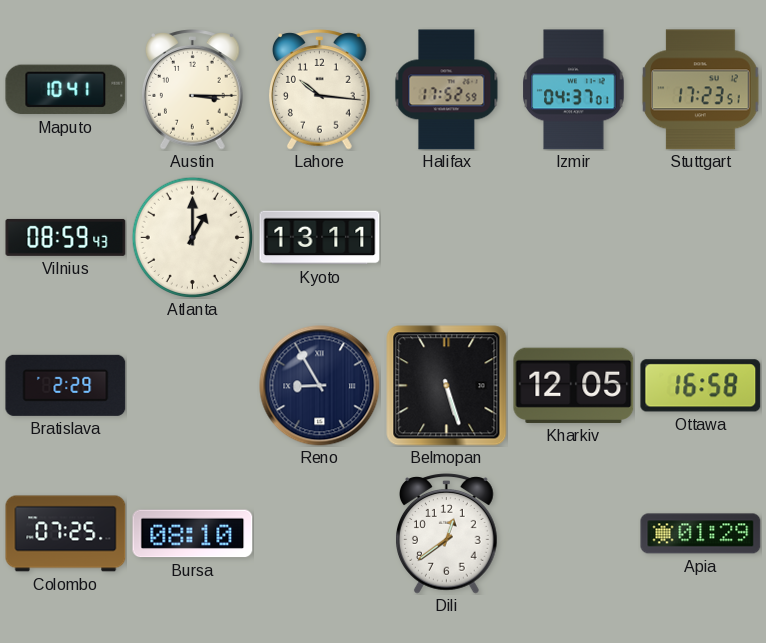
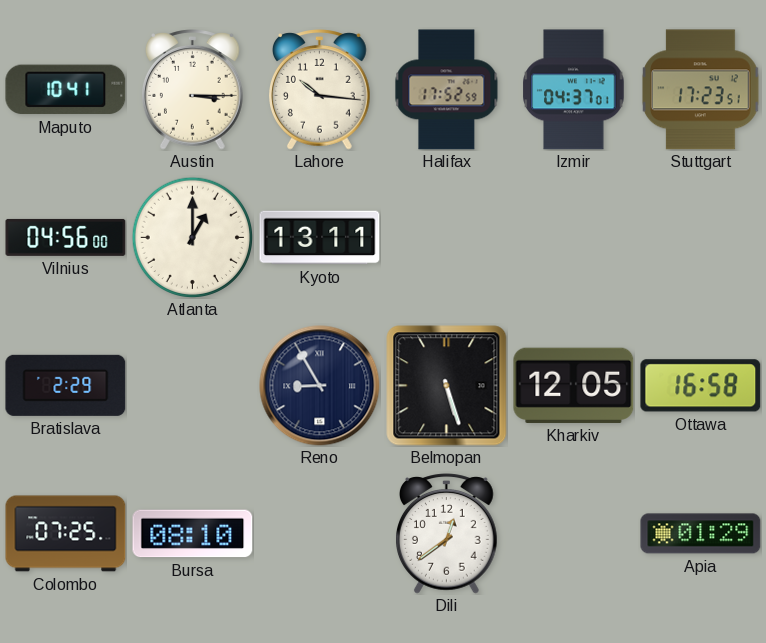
Vilnius: 08:59 -> 04:56
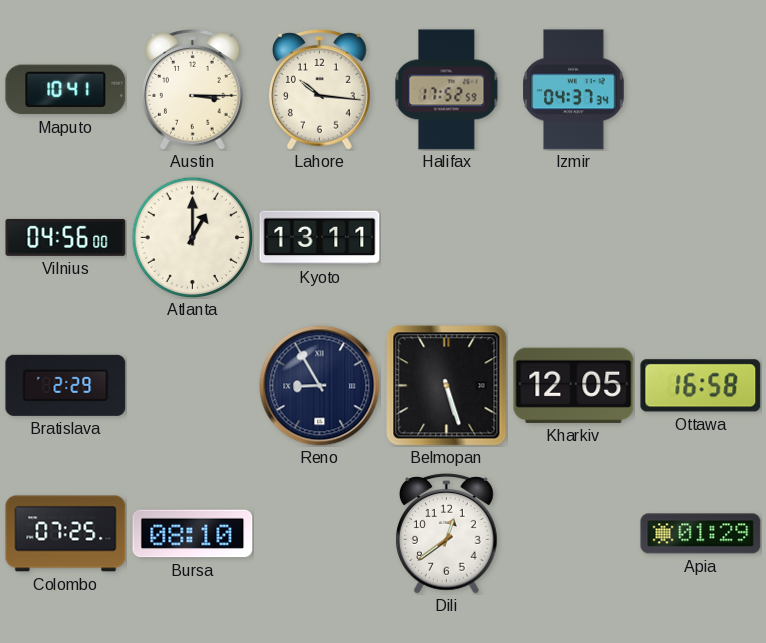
Izmir: 04:37:01 -> 04:37:34
Stuttgart: 17:23 -> none
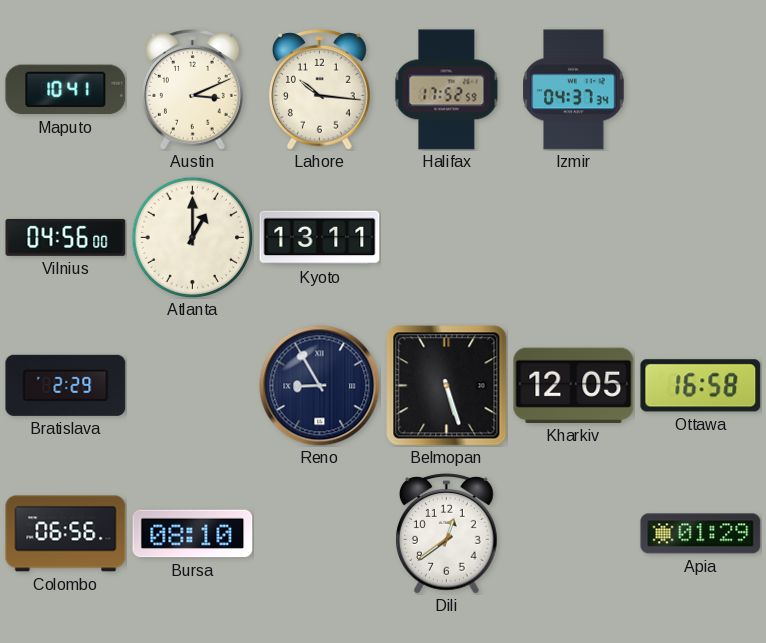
Austin: 3:15 -> 3:11
Colombo: 07:25 -> 06:56
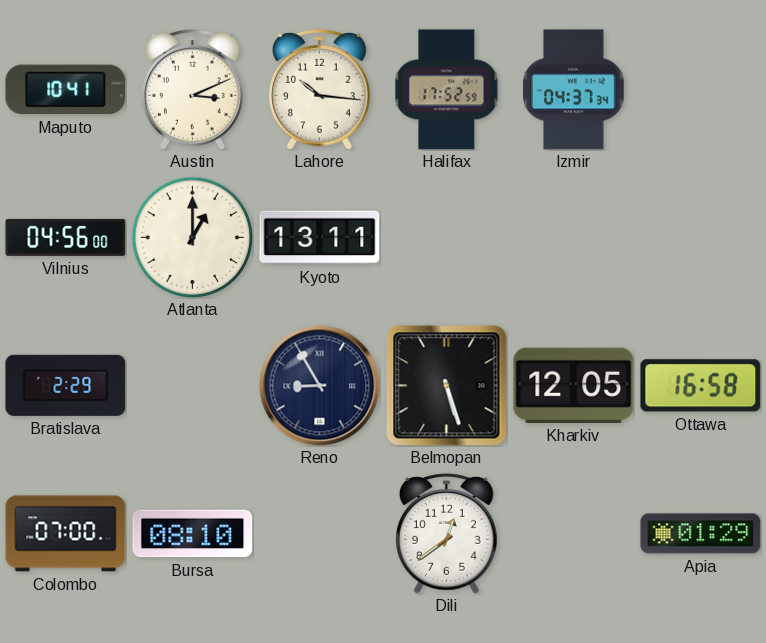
Colombo: 06:56 -> 07:00
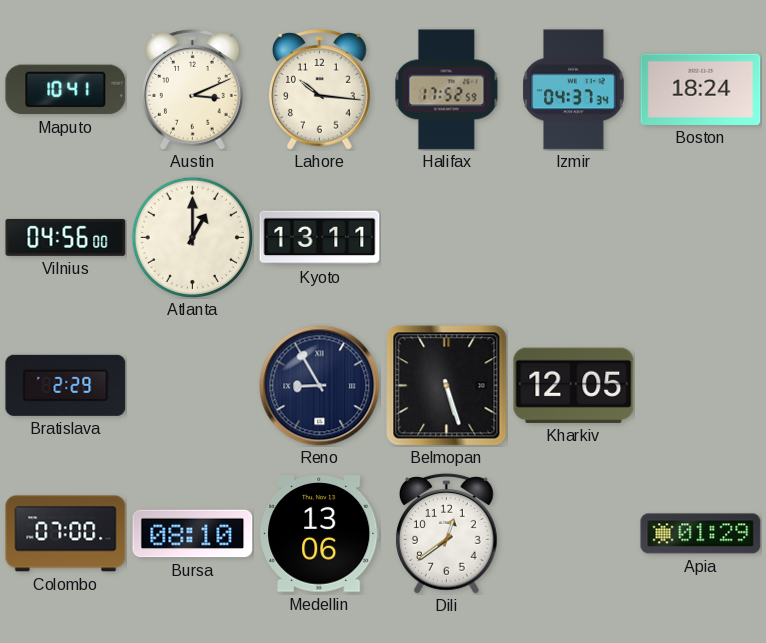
Boston: none -> 18:24
Ottawa: 16:58 -> none
Medellin: none -> 13:06
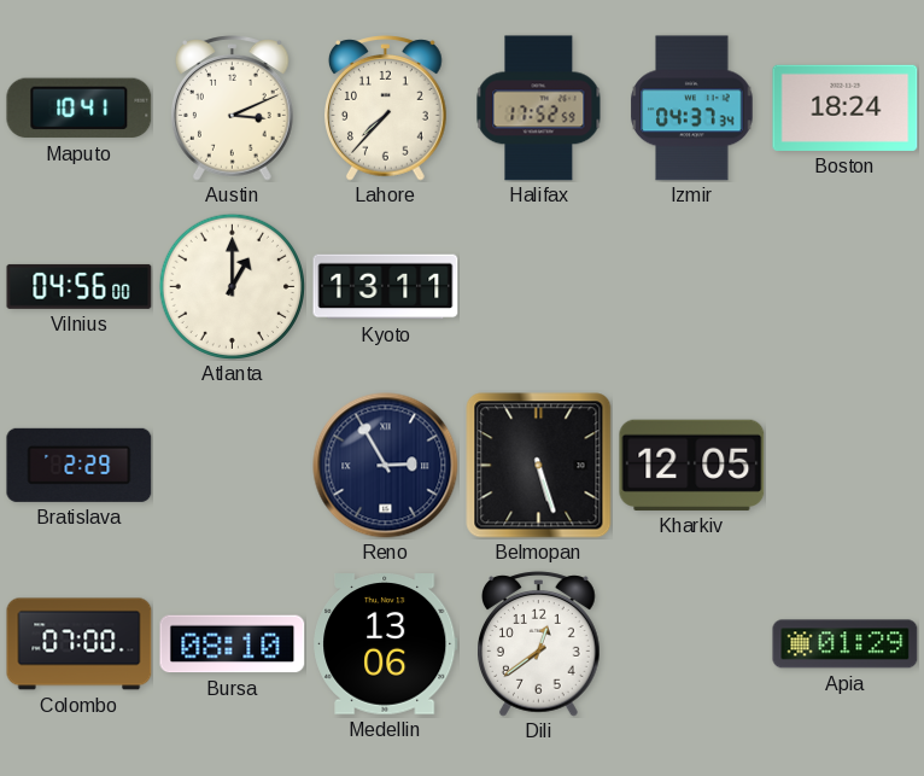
Lahore: 10:16 -> 7:37
Reno: 8:55 -> 2:55
